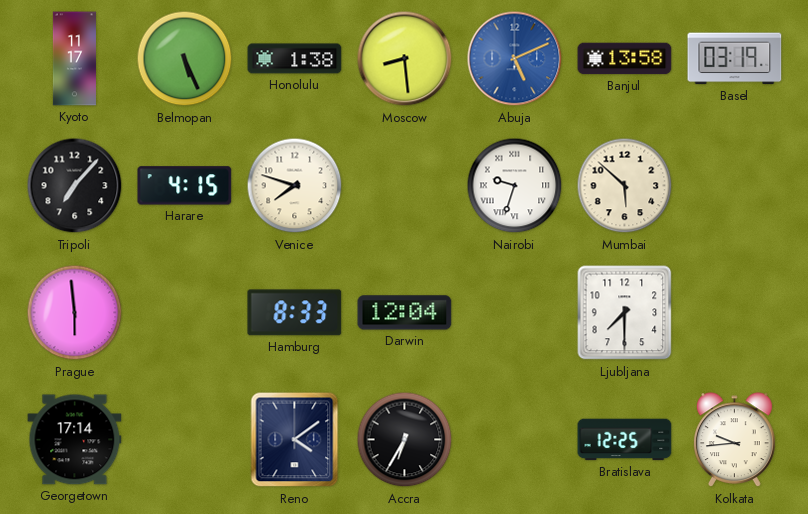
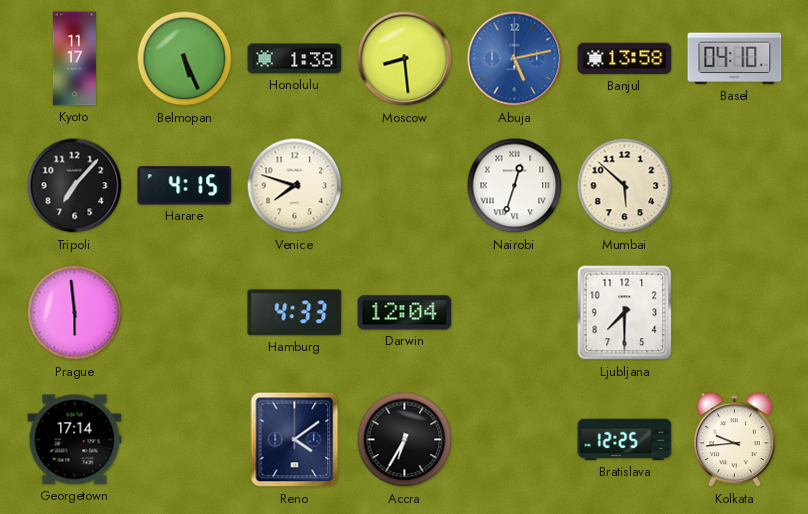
Abuja: 5:11 -> 5:13
Basel: 03:19 -> 04:10
Nairobi: 9:33 -> 12:33
Hamburg: 8:33 -> 4:33
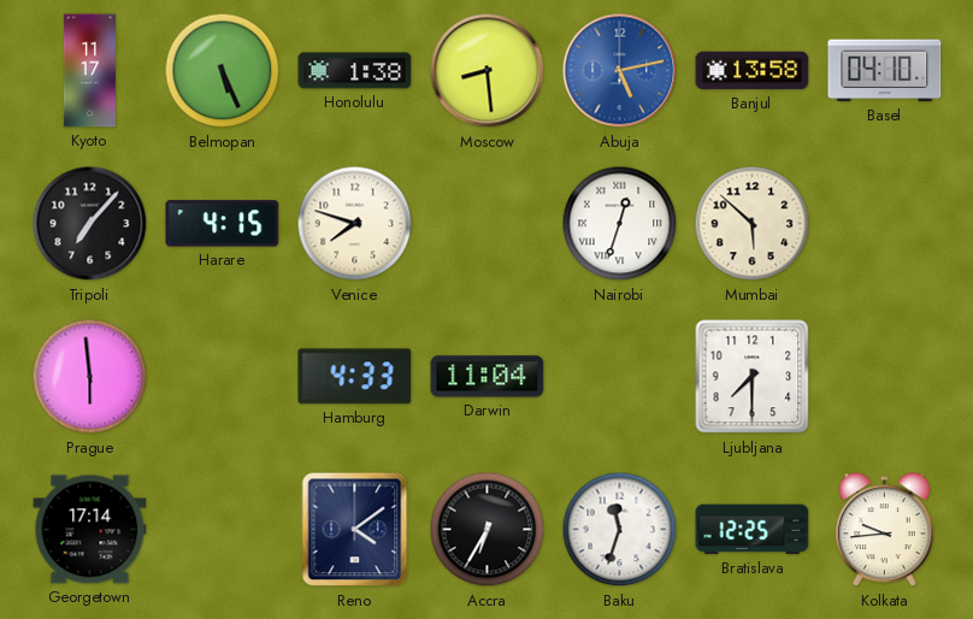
Darwin: 12:04 -> 11:04
Baku: none -> 11:33
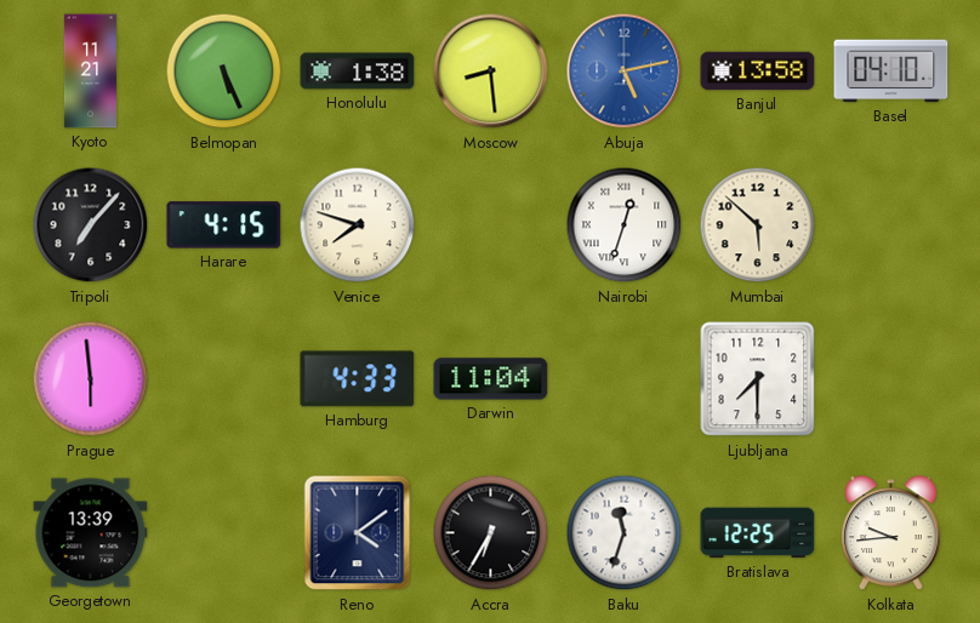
Kyoto: 11:17 -> 11:21
Georgetown: 17:14 -> 13:39
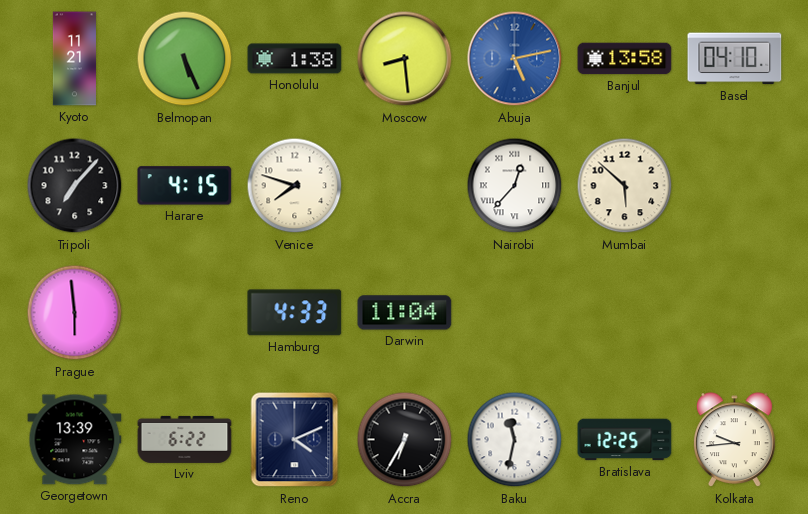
Nairobi: 12:33 -> 12:37
Ljubljana: 7:30 -> none
Lviv: none -> 6:22
Reno: 4:09 -> 4:11
Baku: 11:33 -> 11:32
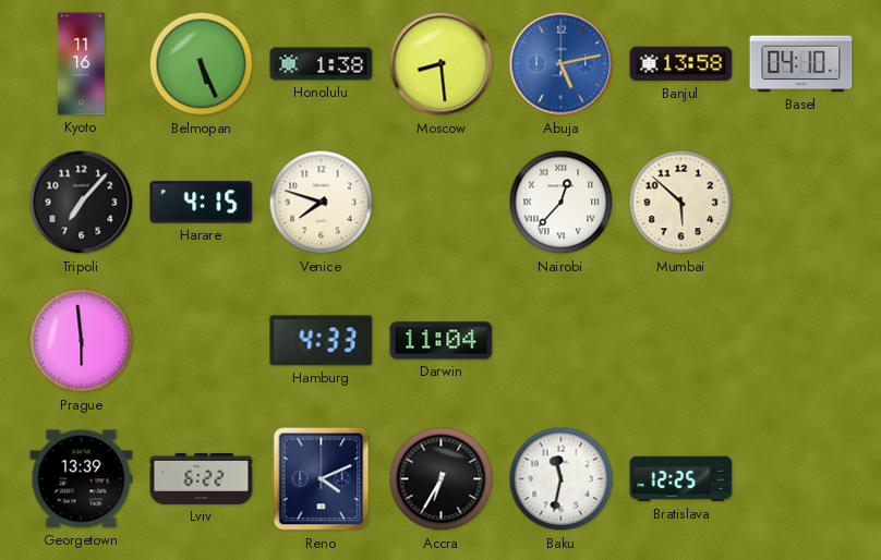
Kyoto: 11:21 -> 11:16
Kolkata: 9:44 -> none
